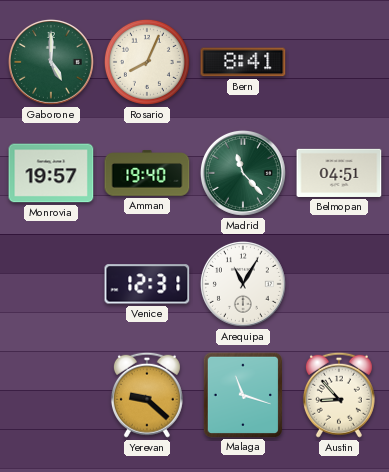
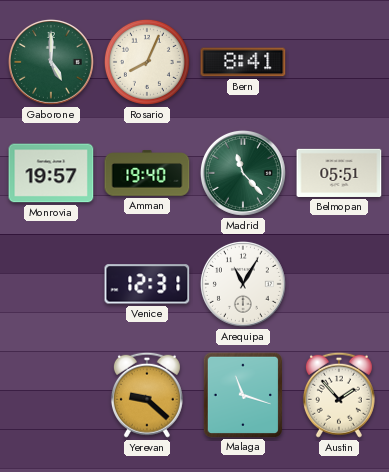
Belmopan: 04:51 -> 05:51
Austin: 8:53 -> 1:53
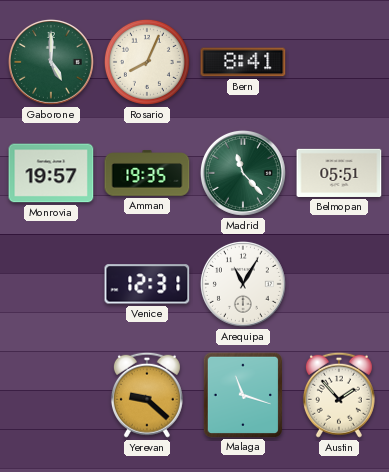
Amman: 19:40 -> 19:35
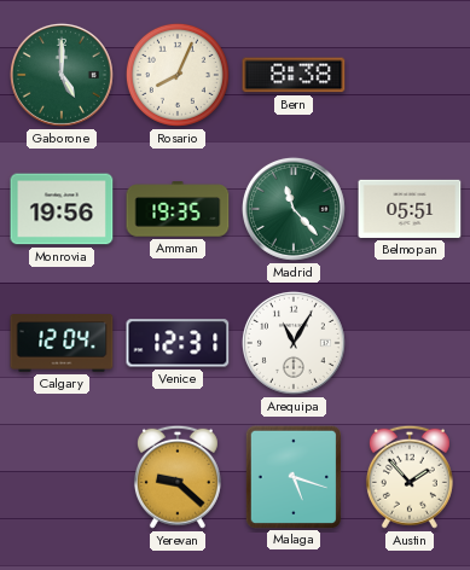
Bern: 8:41 -> 8:38
Monrovia: 19:57 -> 19:56
Calgary: none -> 12:04
Malaga: 11:18 -> 5:18
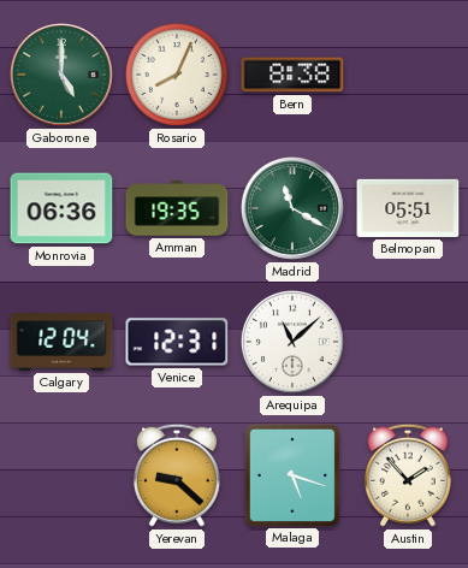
Monrovia: 19:56 -> 06:36
Madrid: 11:23 -> 11:20
Arequipa: 11:05 -> 11:08
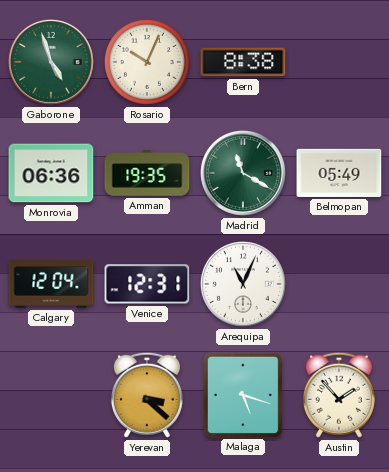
Gaborone: 5:00 -> 4:57
Rosario: 8:04 -> 10:04
Belmopan: 05:51 -> 05:49
Arequipa: 11:08 -> 11:04
Yerevan: 9:22 -> 3:22
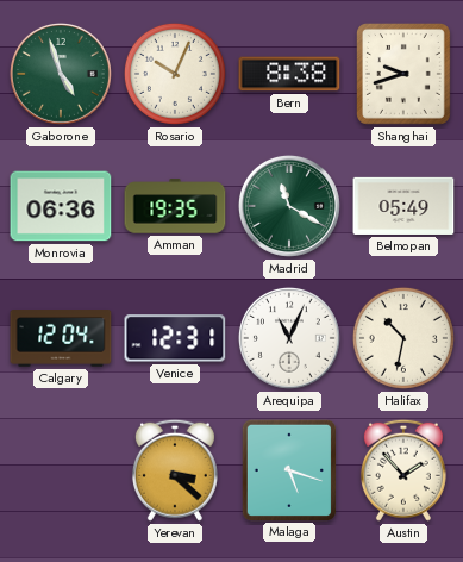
Shanghai: none -> 9:42
Halifax: none -> 10:32
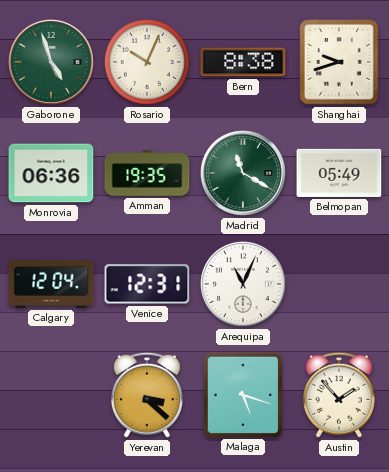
Halifax: 10:32 -> none
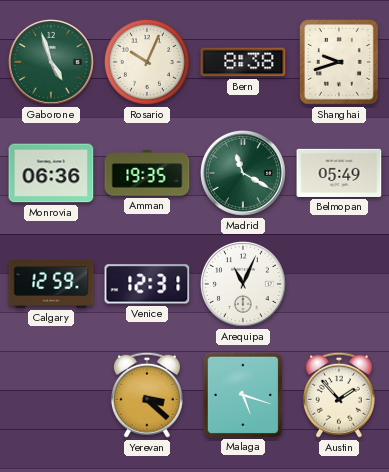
Calgary: 12:04 -> 12:59
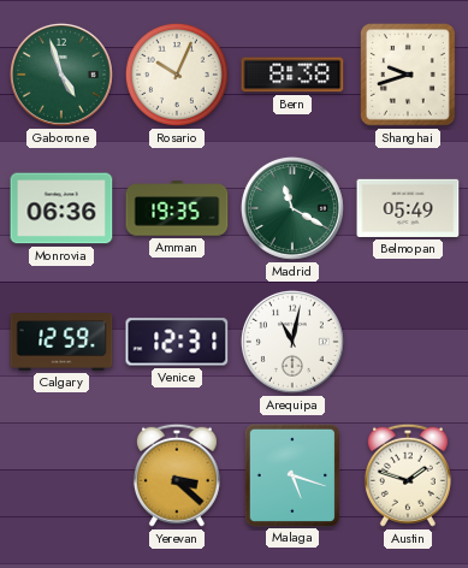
Arequipa: 11:04 -> 11:02
Austin: 1:53 -> 1:48
